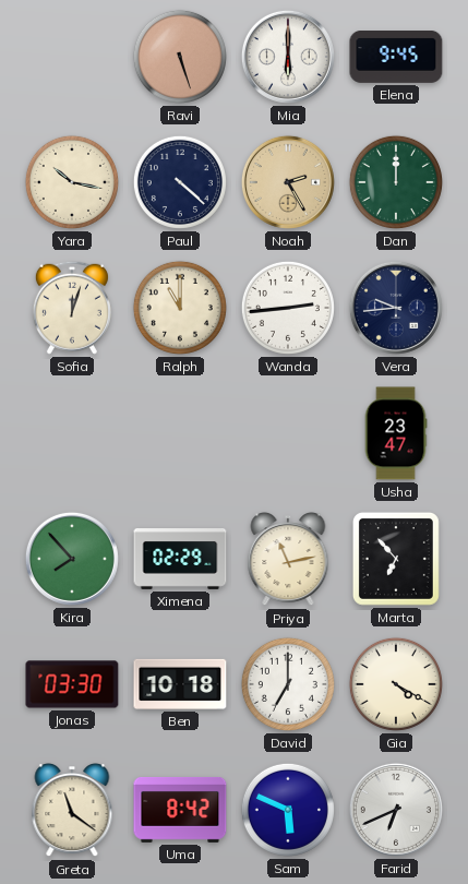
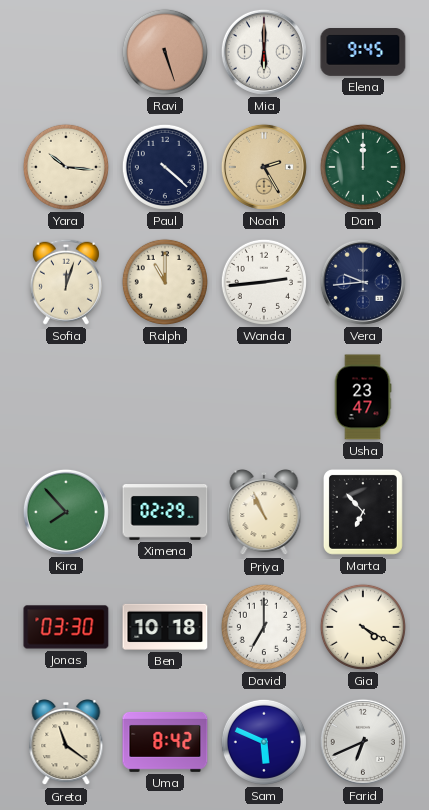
Yara: 10:17 -> 10:16
Priya: 11:13 -> 10:56
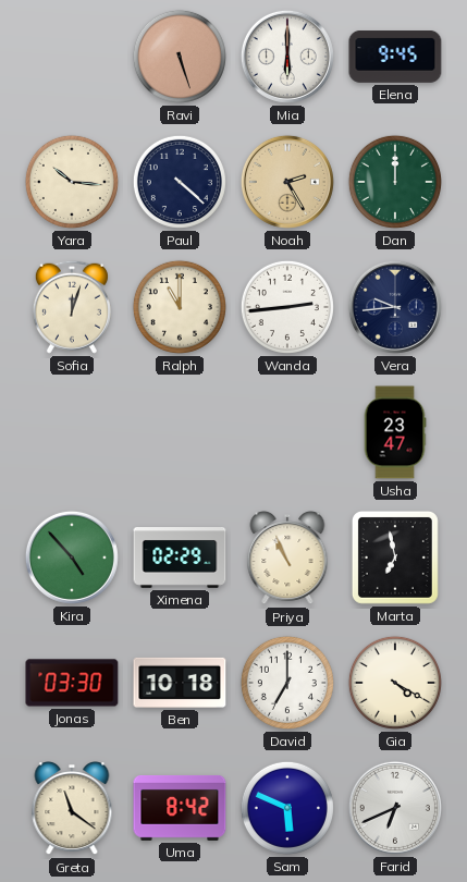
Kira: 7:53 -> 4:53
Marta: 6:53 -> 6:58
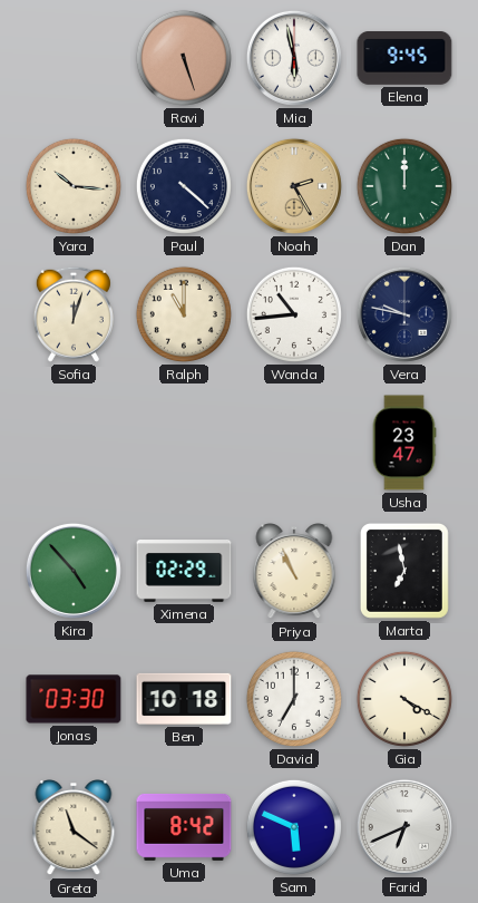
Mia: 6:00 -> 5:58
Wanda: 2:44 -> 10:44
Vera: 9:44 -> 9:47
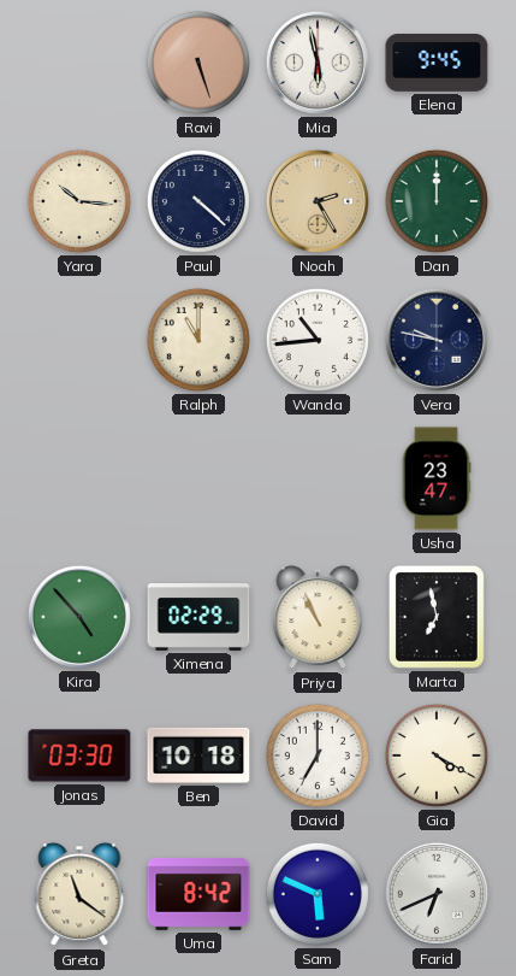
Sofia: 12:03 -> none
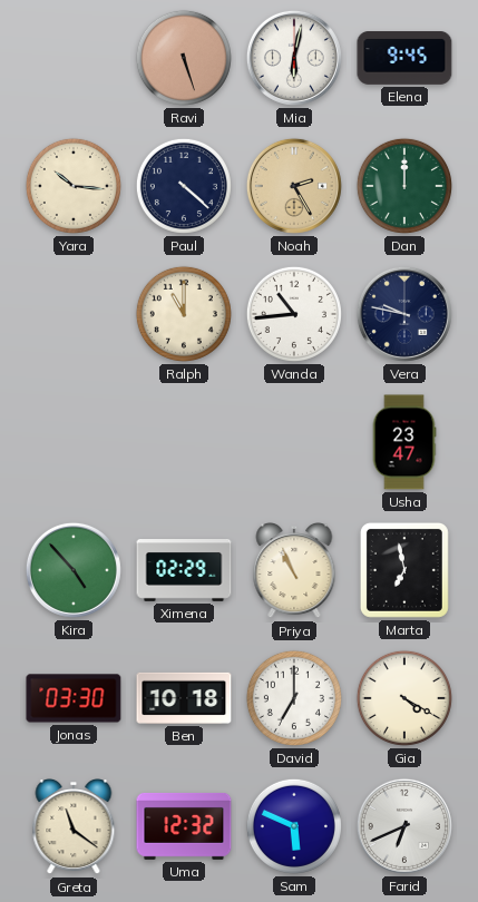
Mia: 5:58 -> 6:02
Uma: 8:42 -> 12:32
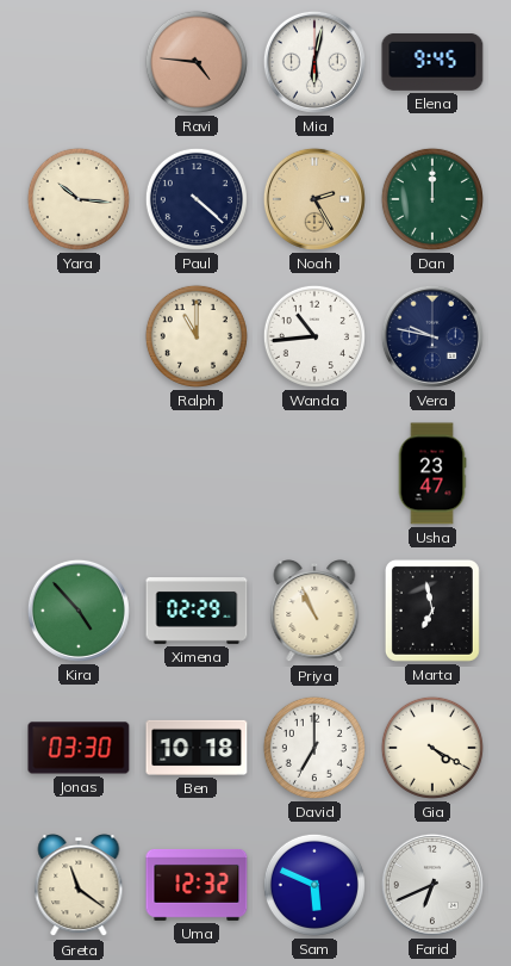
Ravi: 5:27 -> 4:46
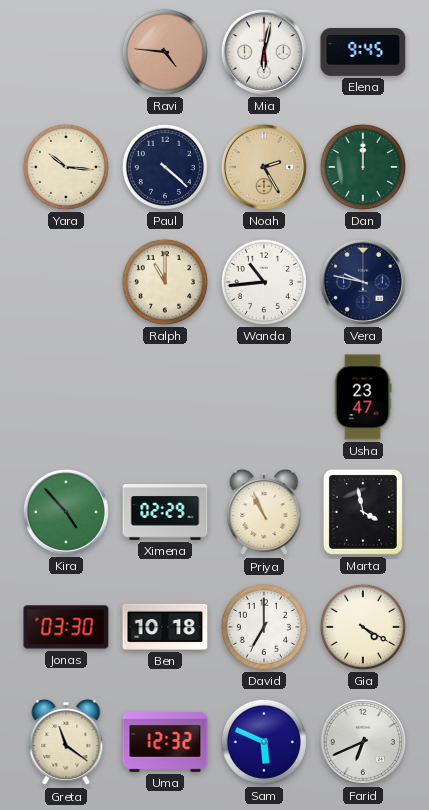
Marta: 6:58 -> 3:58
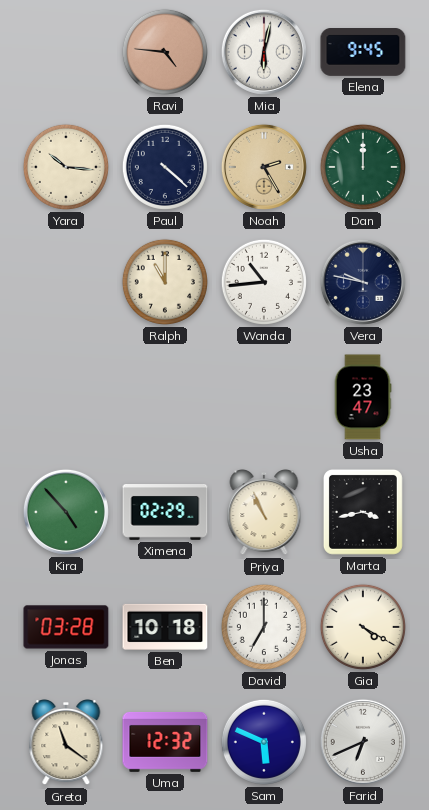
Marta: 3:58 -> 3:43
Jonas: 03:30 -> 03:28
